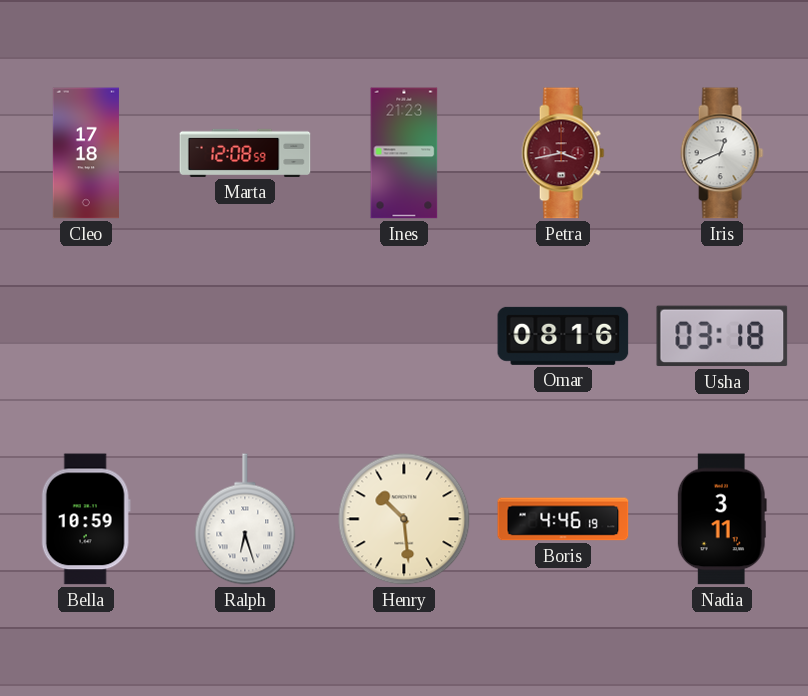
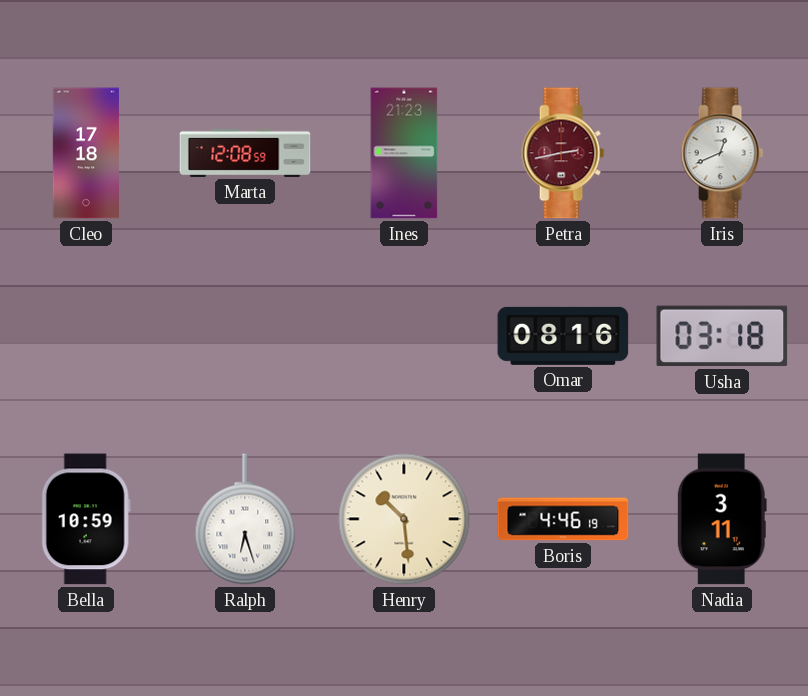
Petra: 3:43 -> 2:43
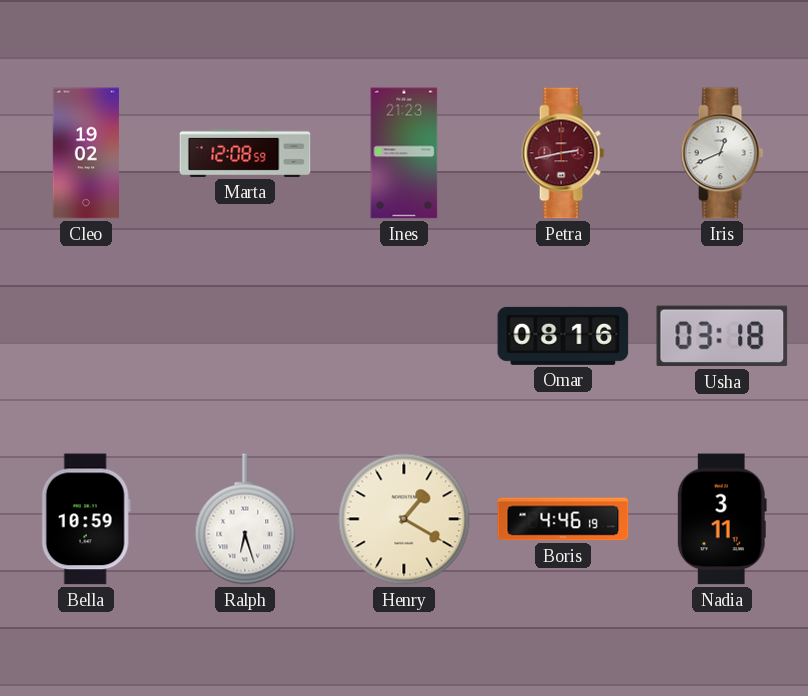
Cleo: 17:18 -> 19:02
Henry: 10:29 -> 1:20
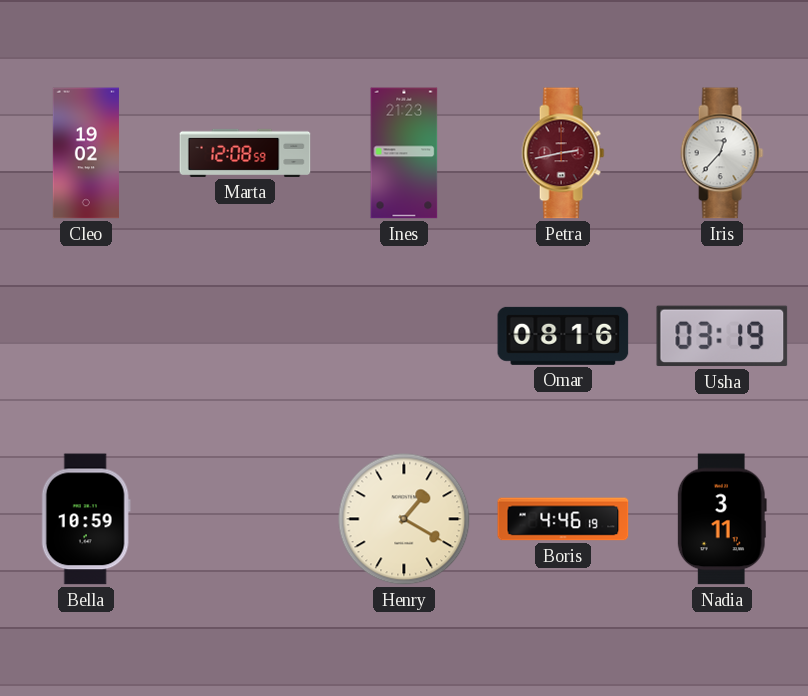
Iris: 12:41 -> 12:37
Usha: 03:18 -> 03:19
Ralph: 6:27 -> none
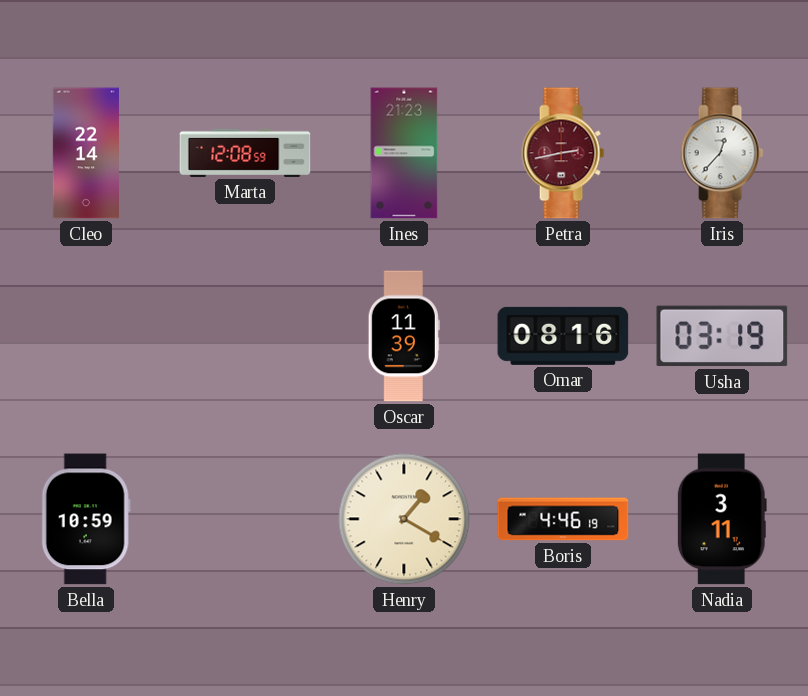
Cleo: 19:02 -> 22:14
Oscar: none -> 11:39
